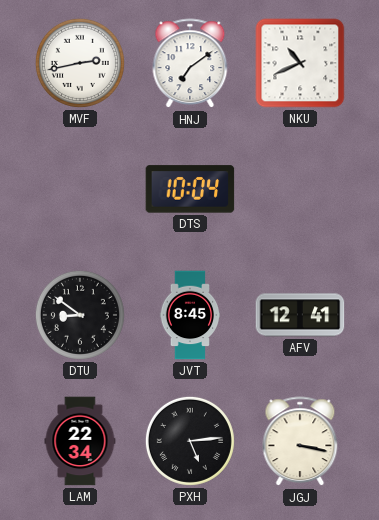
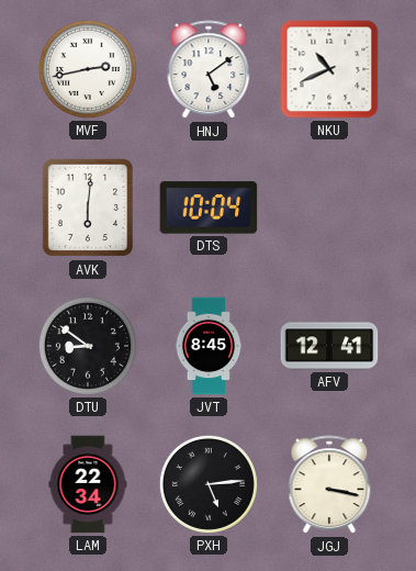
HNJ: 7:09 -> 5:09
AVK: none -> 6:01
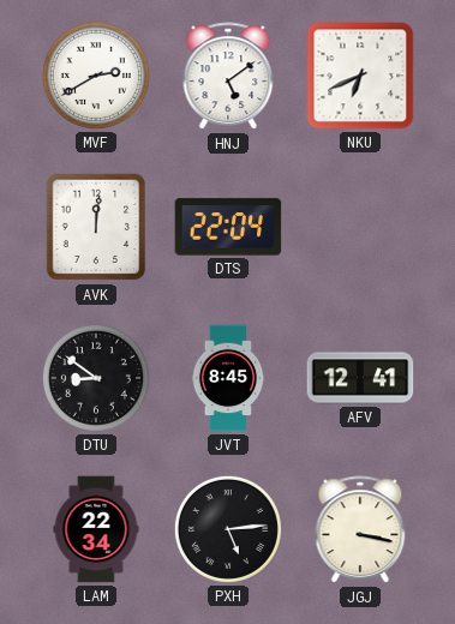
MVF: 2:43 -> 2:40
NKU: 10:41 -> 6:41
AVK: 6:01 -> 12:01
DTS: 10:04 -> 22:04
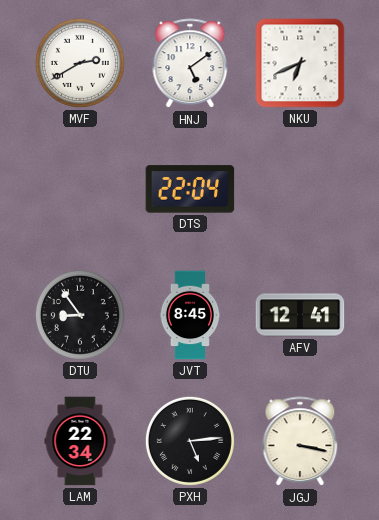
AVK: 12:01 -> none
DTU: 8:51 -> 8:54
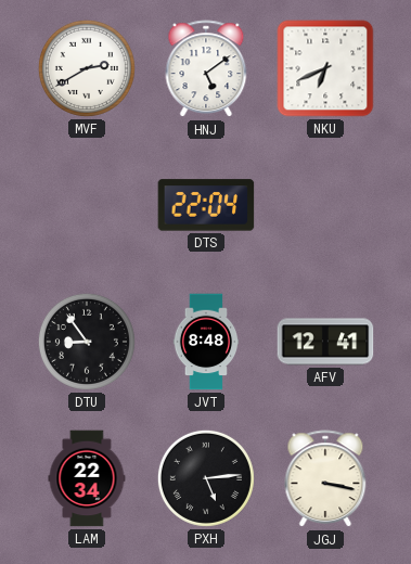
JVT: 8:45 -> 8:48
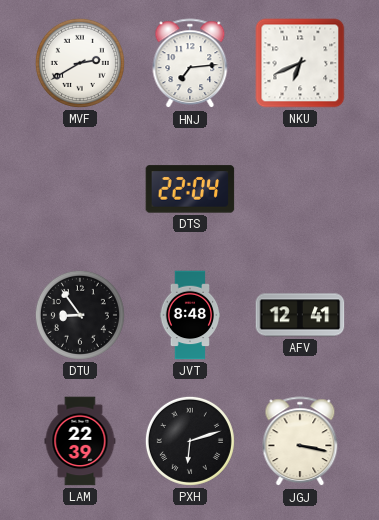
HNJ: 5:09 -> 7:14
LAM: 22:34 -> 22:39
PXH: 5:14 -> 6:12
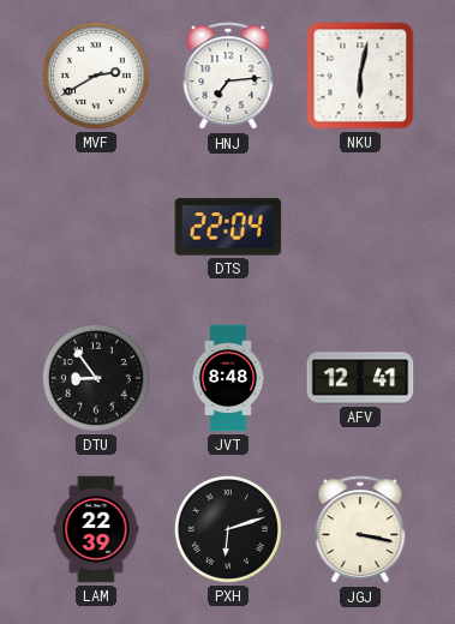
NKU: 6:41 -> 6:02
